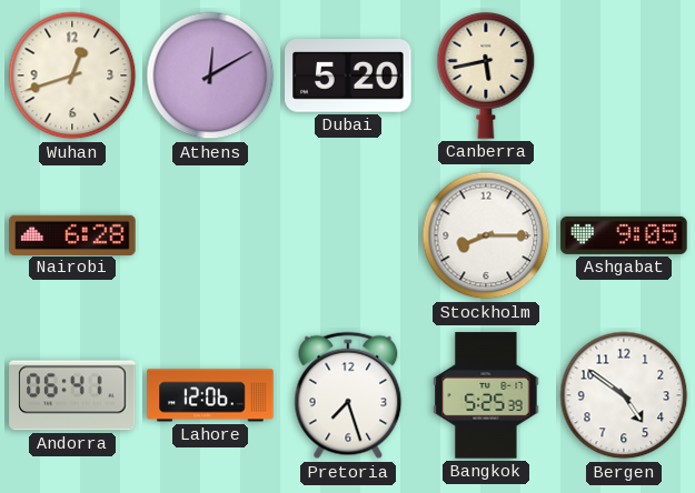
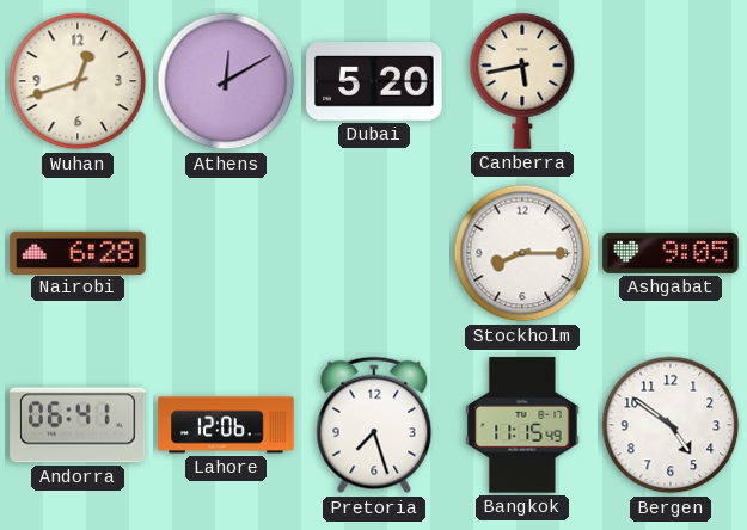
Bangkok: 5:25 -> 11:15
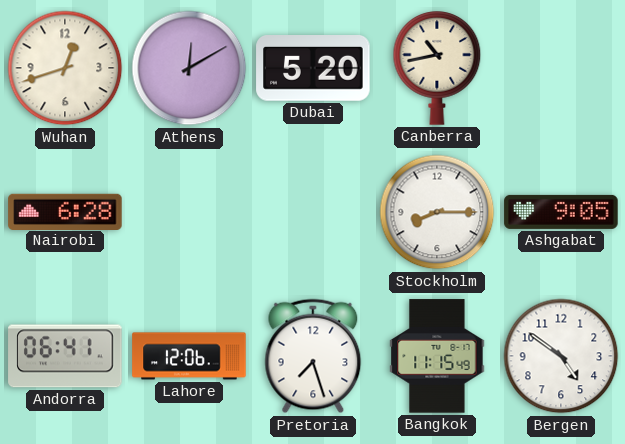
Canberra: 5:43 -> 10:43
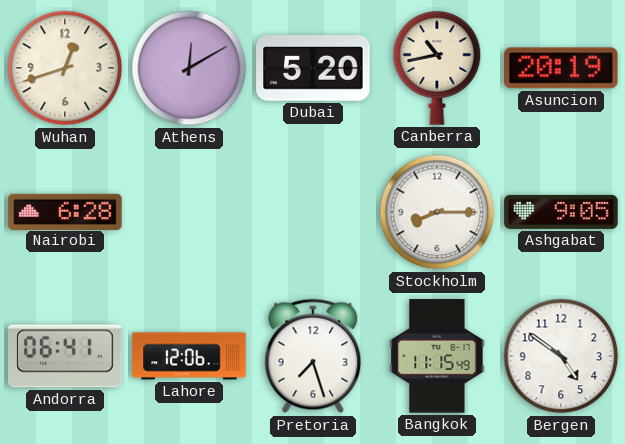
Asuncion: none -> 20:19
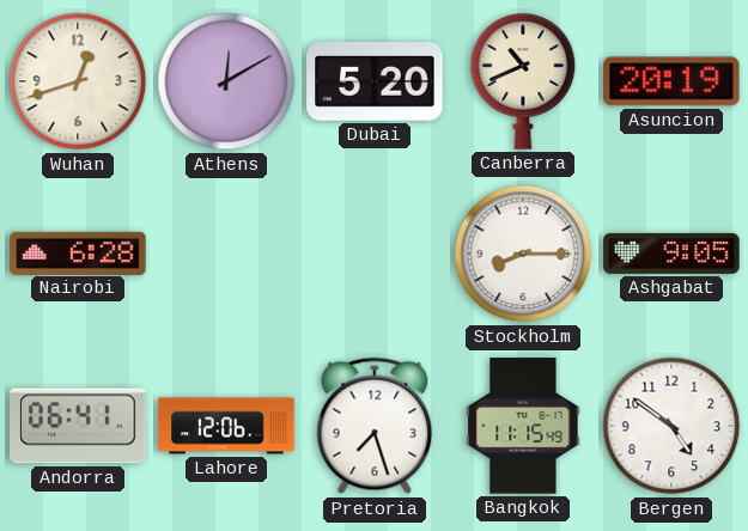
Canberra: 10:43 -> 10:41
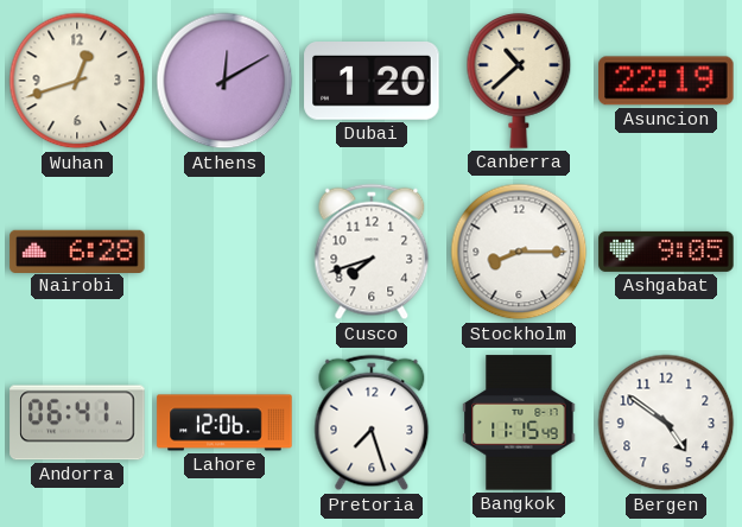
Dubai: 5:20 -> 1:20
Canberra: 10:41 -> 10:38
Asuncion: 20:19 -> 22:19
Cusco: none -> 7:42
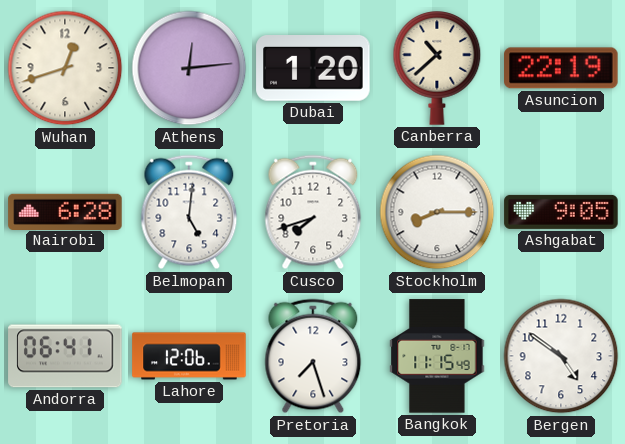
Athens: 12:10 -> 12:14
Belmopan: none -> 5:01
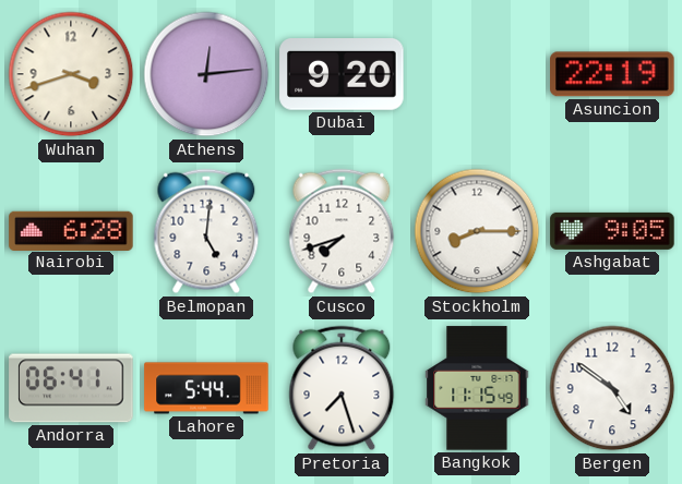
Wuhan: 12:42 -> 3:42
Dubai: 1:20 -> 9:20
Canberra: 10:38 -> none
Lahore: 12:06 -> 5:44
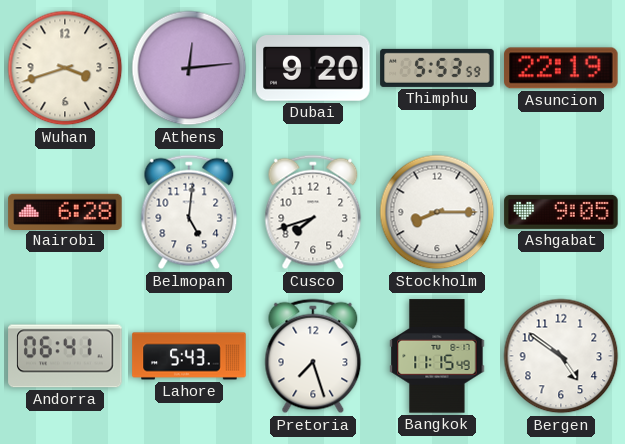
Thimphu: none -> 5:53
Lahore: 5:44 -> 5:43
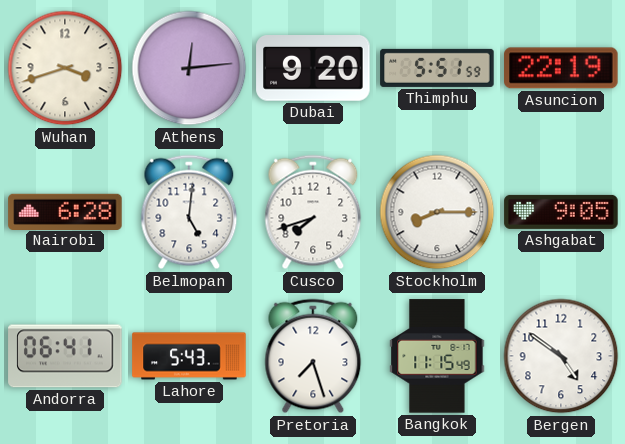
Thimphu: 5:53 -> 5:51
